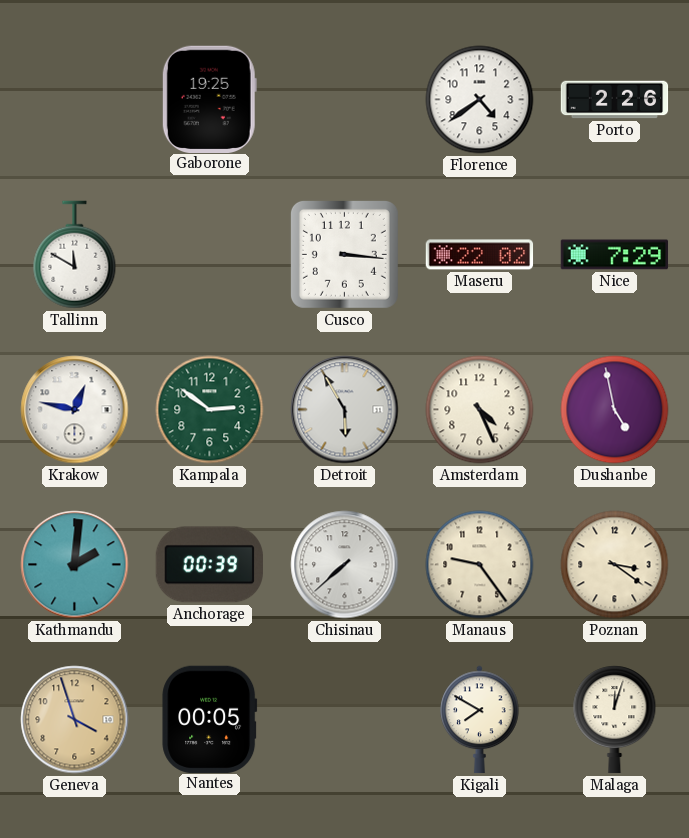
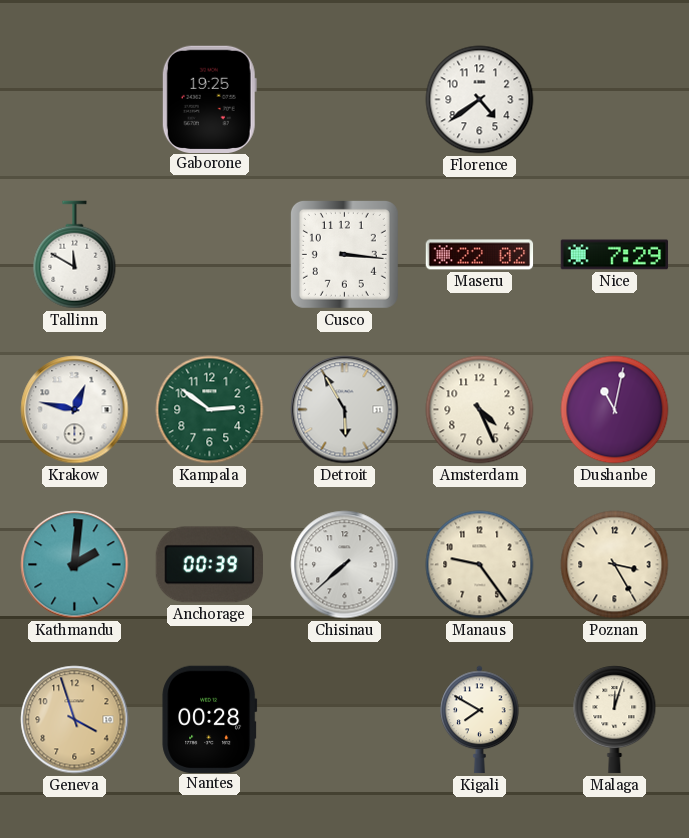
Porto: 2:26 -> none
Dushanbe: 4:58 -> 11:02
Poznan: 3:21 -> 3:25
Nantes: 00:05 -> 00:28
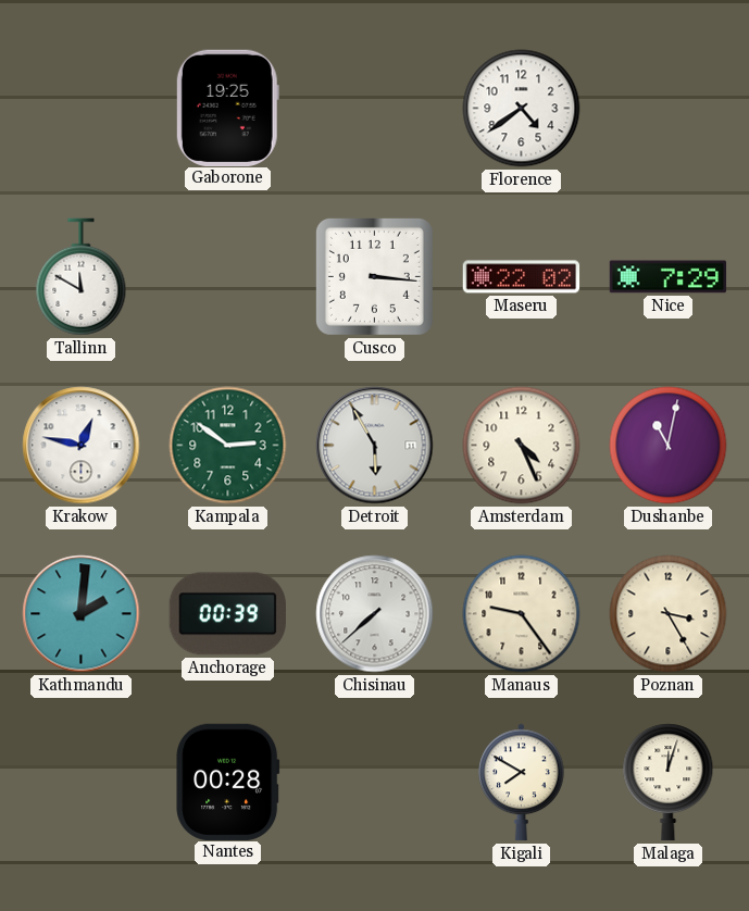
Geneva: 3:57 -> none
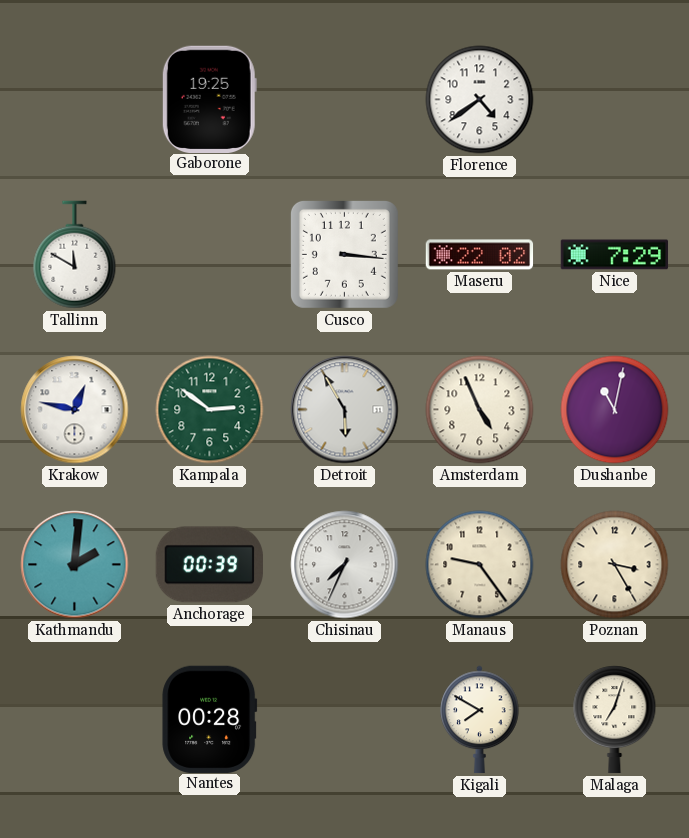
Amsterdam: 4:26 -> 4:56
Chisinau: 7:38 -> 7:34
Malaga: 12:03 -> 7:03
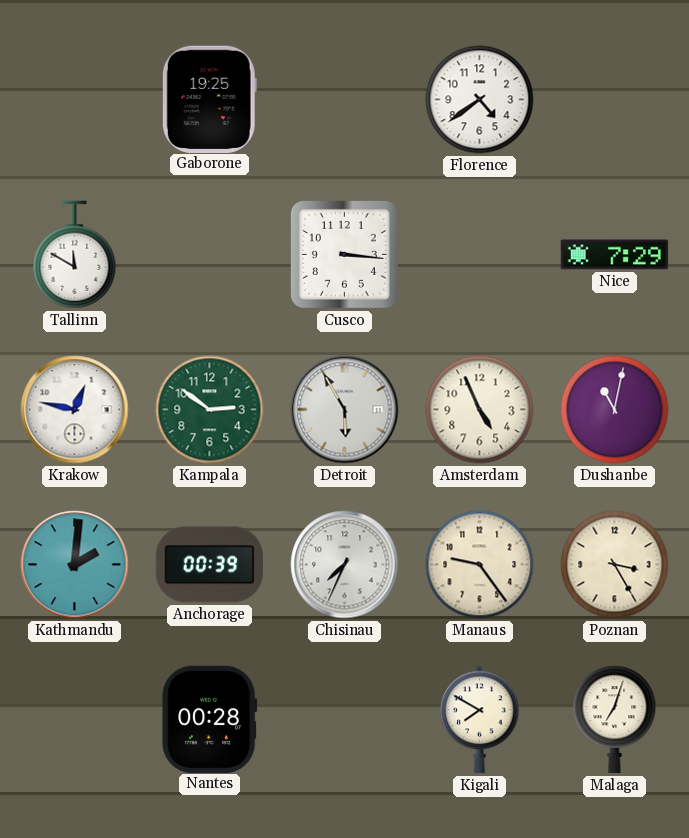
Maseru: 22:02 -> none
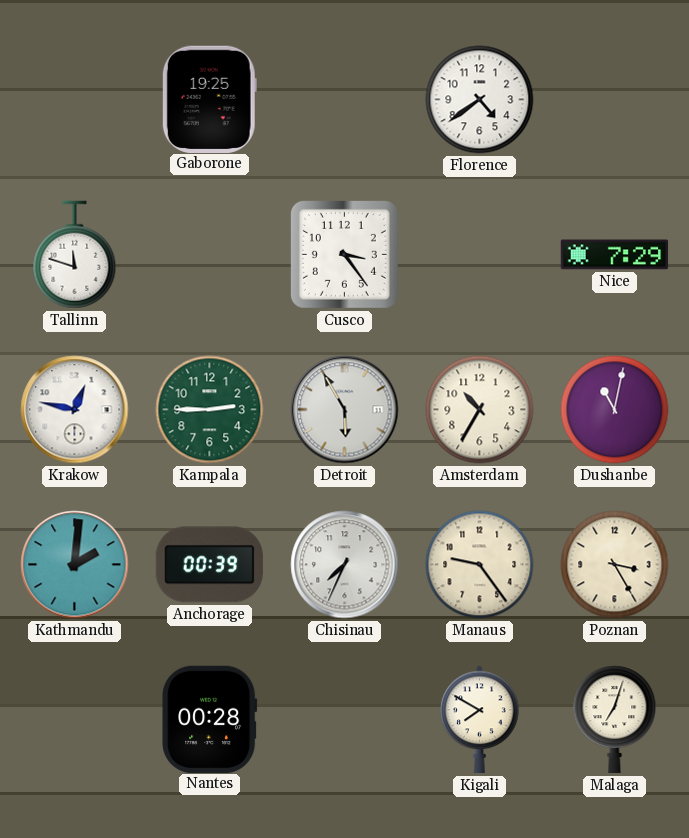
Tallinn: 11:50 -> 11:48
Cusco: 3:16 -> 3:24
Kampala: 2:51 -> 2:45
Amsterdam: 4:56 -> 10:35
